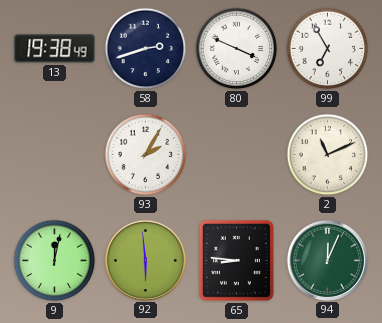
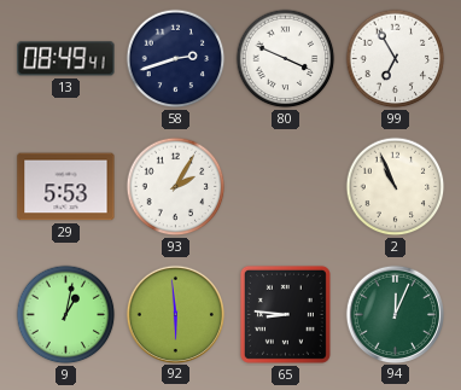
13: 19:38 -> 08:49
29: none -> 5:53
2: 11:11 -> 10:56
9: 12:02 -> 1:02
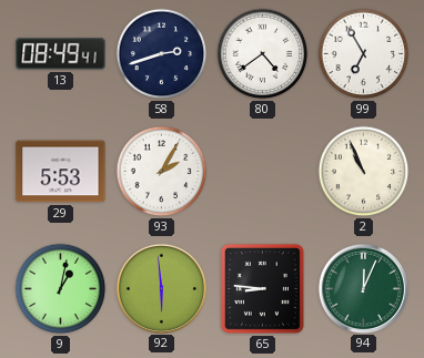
80: 3:49 -> 4:39
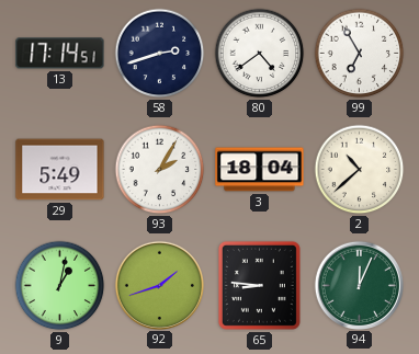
13: 08:49 -> 17:14
29: 5:53 -> 5:49
3: none -> 18:04
2: 10:56 -> 10:38
92: 5:59 -> 1:42
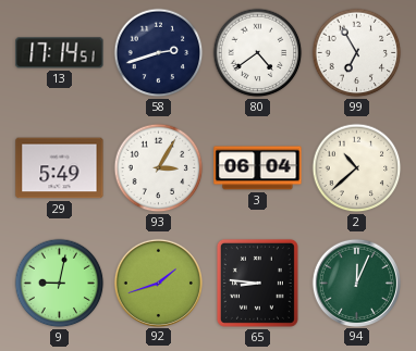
93: 2:05 -> 3:05
3: 18:04 -> 06:04
9: 1:02 -> 9:02
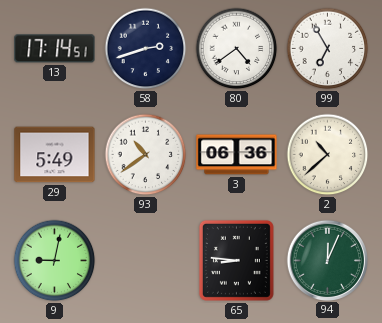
93: 3:05 -> 10:39
3: 06:04 -> 06:36
92: 1:42 -> none
